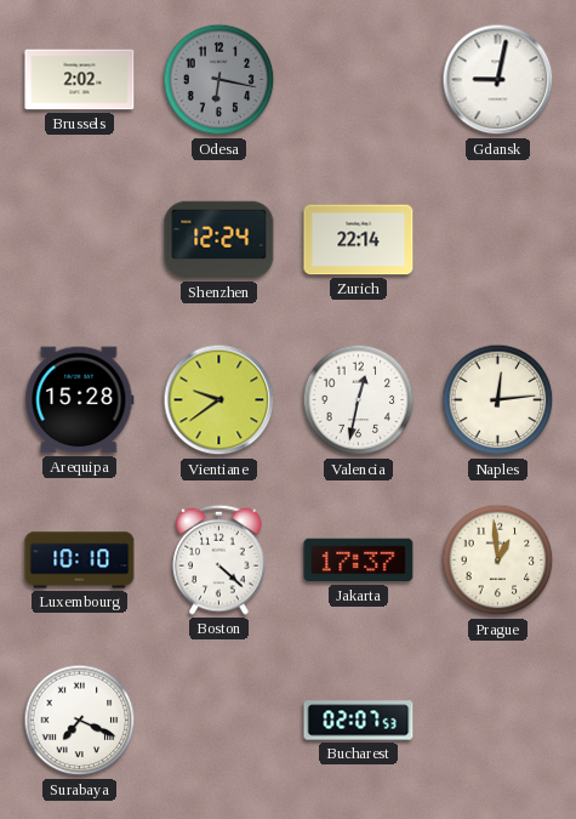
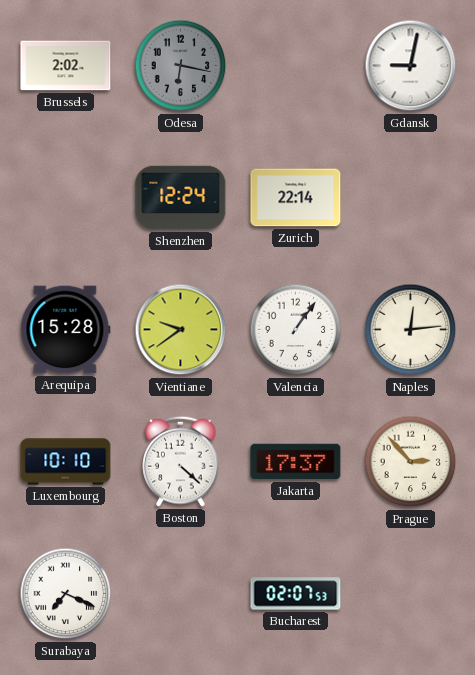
Valencia: 12:32 -> 1:06
Prague: 12:59 -> 2:53
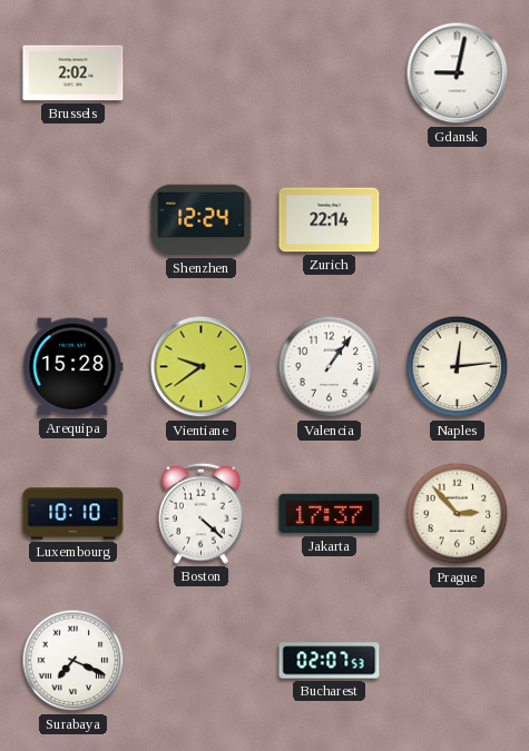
Odesa: 6:17 -> none
